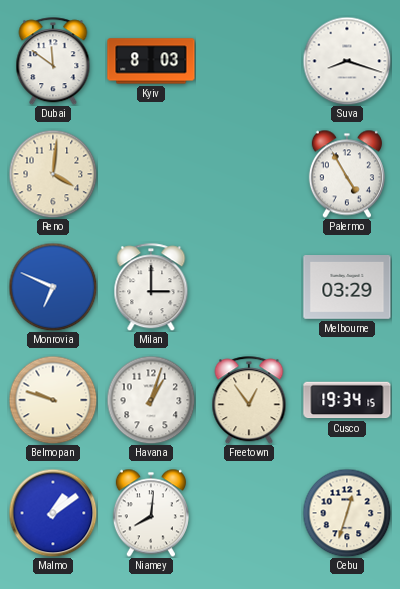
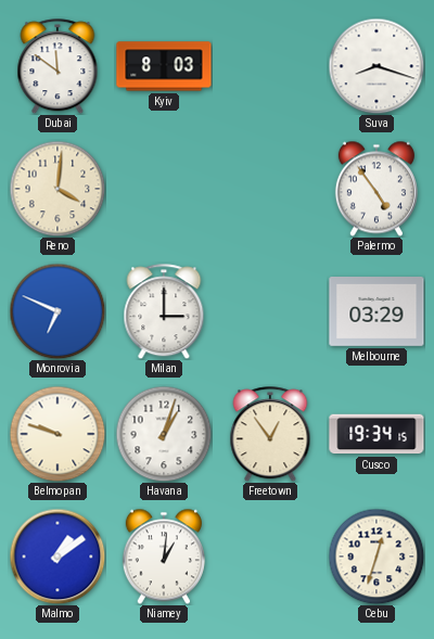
Palermo: 4:55 -> 4:54
Niamey: 8:01 -> 1:01
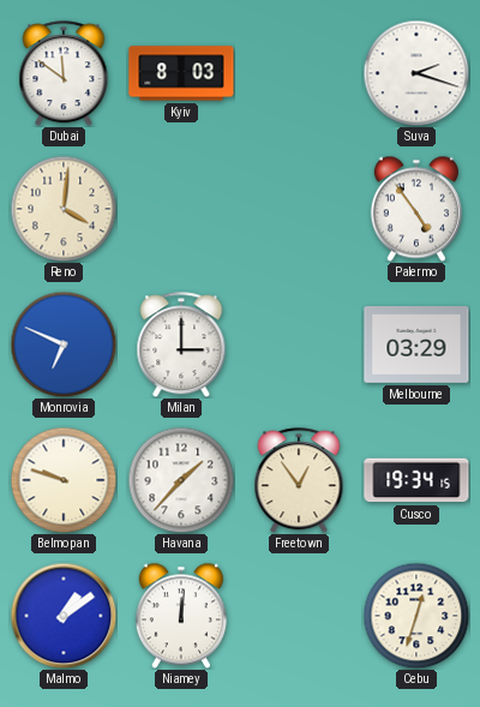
Suva: 8:18 -> 2:18
Havana: 1:03 -> 1:37
Niamey: 1:01 -> 12:01
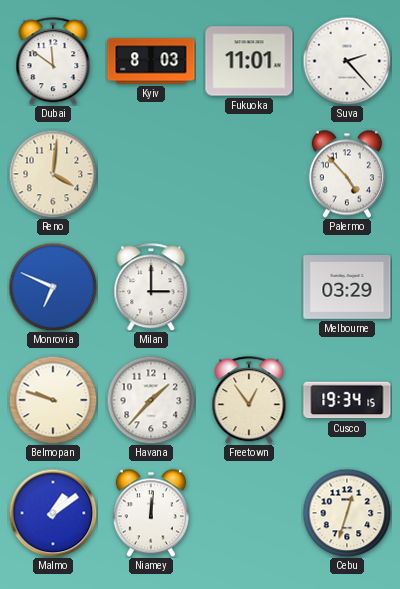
Fukuoka: none -> 11:01
Suva: 2:18 -> 2:23
Palermo: 4:54 -> 4:53
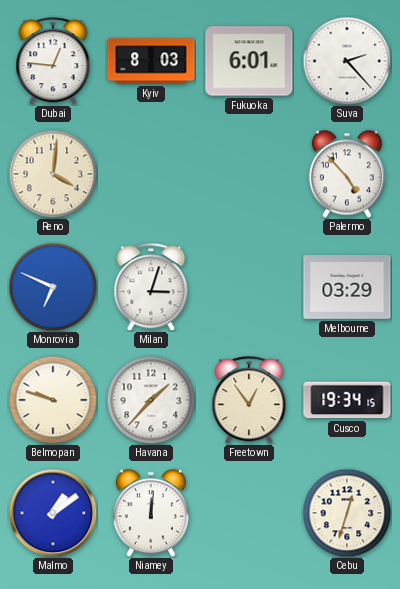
Dubai: 11:51 -> 12:46
Fukuoka: 11:01 -> 6:01
Milan: 3:00 -> 3:03
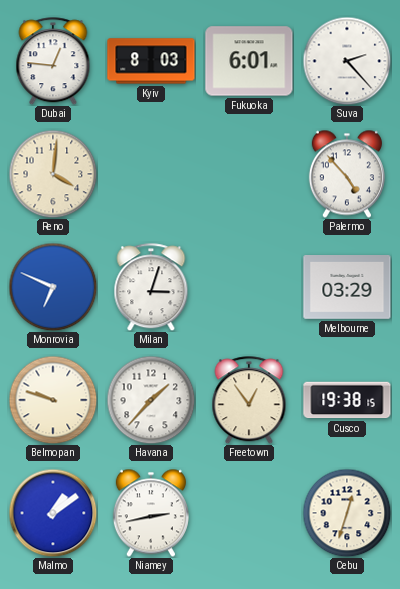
Cusco: 19:34 -> 19:38
Niamey: 12:01 -> 2:43
